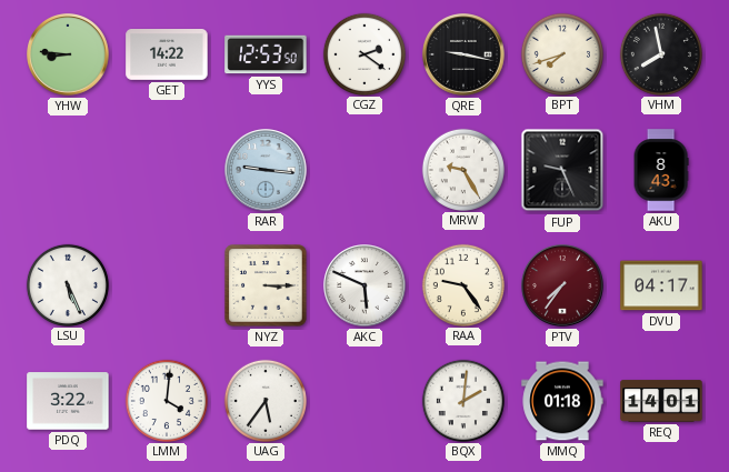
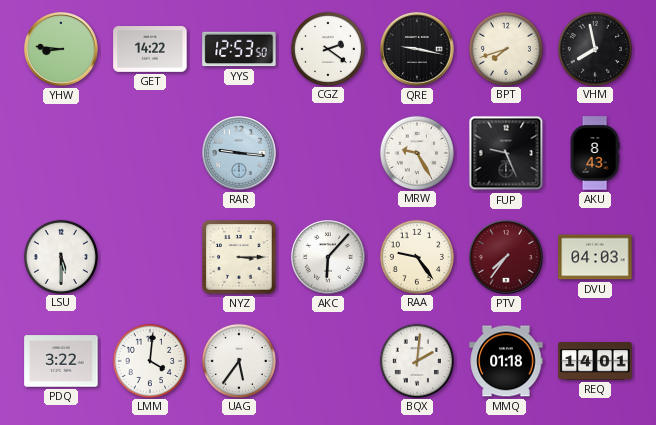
LSU: 5:26 -> 5:30
AKC: 5:49 -> 6:07
DVU: 04:17 -> 04:03
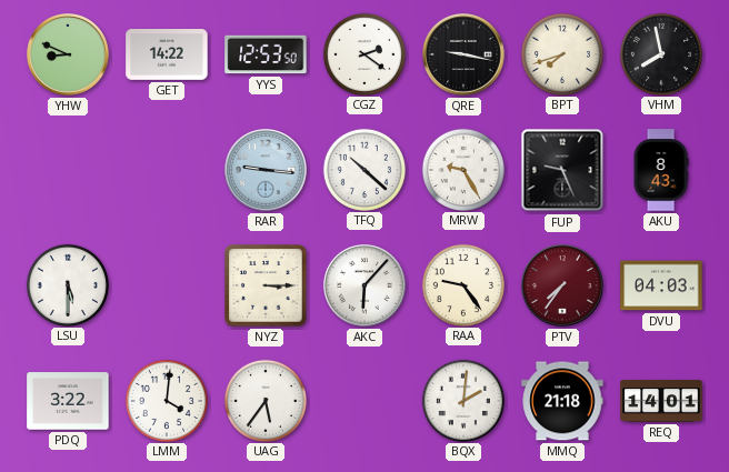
YHW: 8:46 -> 8:49
TFQ: none -> 10:22
MMQ: 01:18 -> 21:18
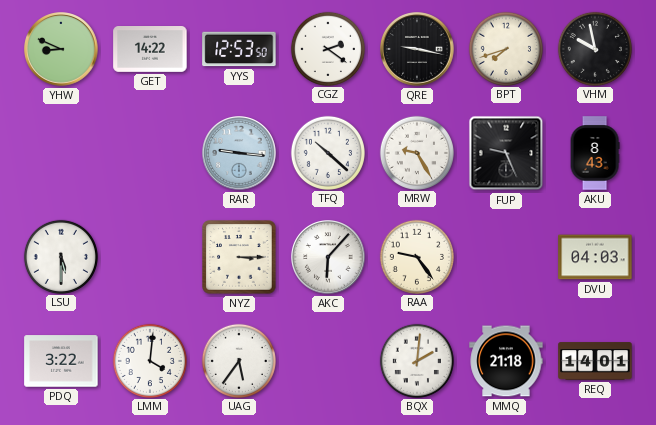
VHM: 7:58 -> 9:58
PTV: 7:36 -> none
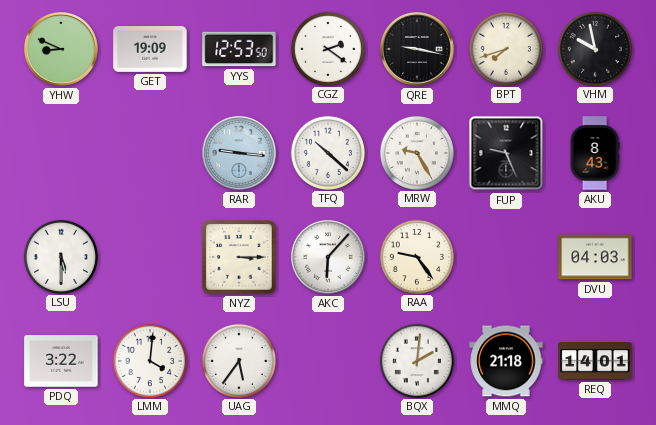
GET: 14:22 -> 19:09
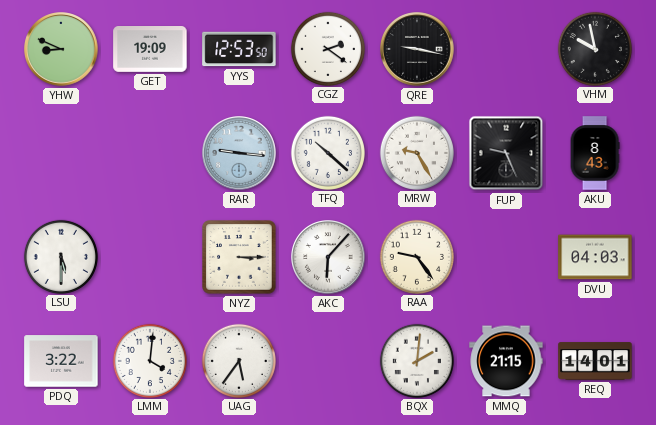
BPT: 7:42 -> none
MMQ: 21:18 -> 21:15
